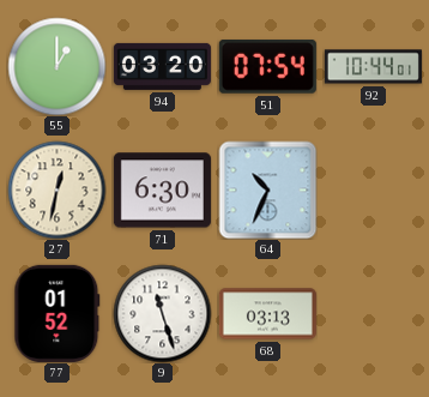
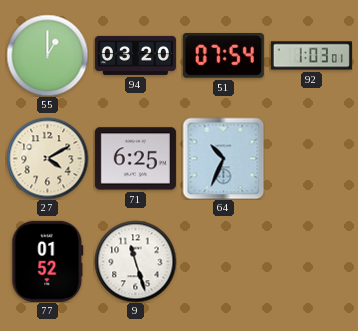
92: 10:44 -> 1:03
27: 12:32 -> 4:10
71: 6:30 -> 6:25
68: 03:13 -> none
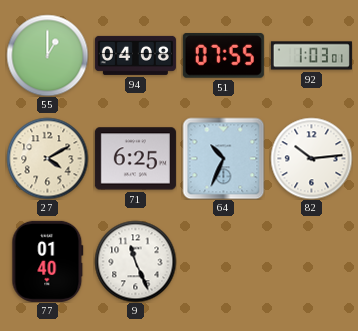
94: 03:20 -> 04:08
51: 07:54 -> 07:55
82: none -> 10:14
77: 01:52 -> 01:40
9: 11:27 -> 11:26
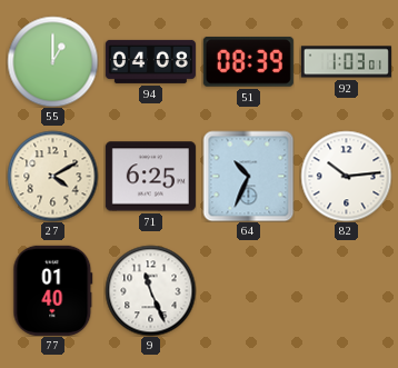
51: 07:55 -> 08:39
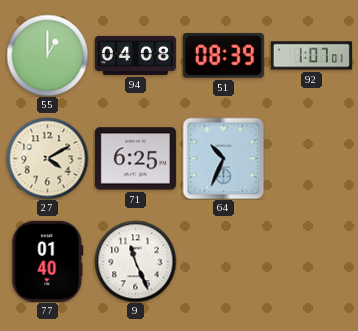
92: 1:03 -> 1:07
82: 10:14 -> none
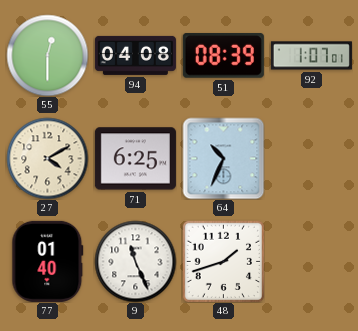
55: 1:00 -> 12:30
48: none -> 1:42
